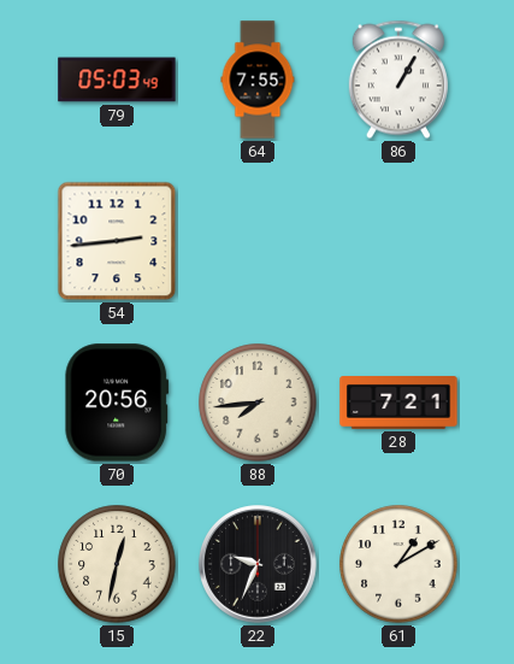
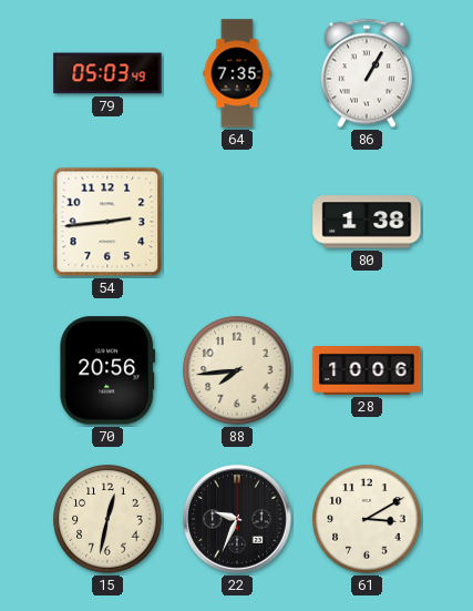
64: 7:55 -> 7:35
80: none -> 1:38
28: 7:21 -> 10:06
61: 1:10 -> 3:10
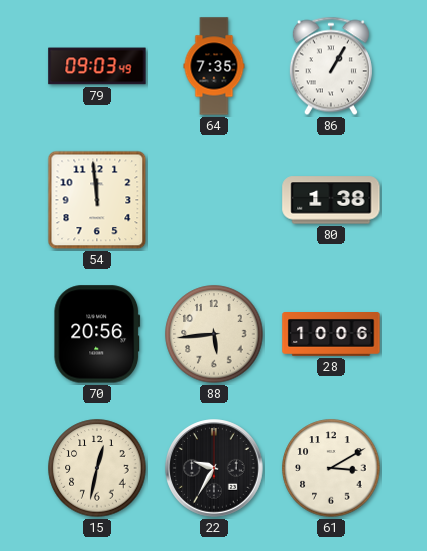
79: 05:03 -> 09:03
54: 2:44 -> 11:59
88: 7:44 -> 5:44
22: 9:34 -> 9:35
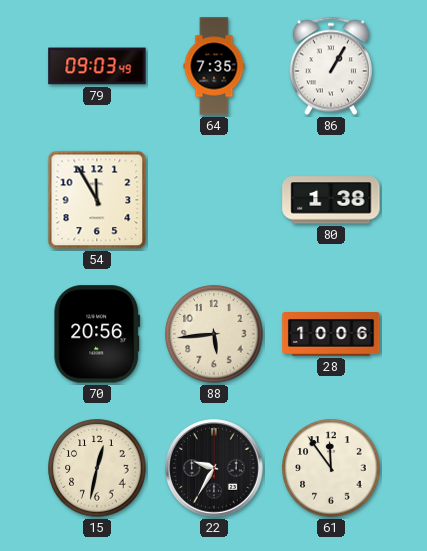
54: 11:59 -> 11:55
61: 3:10 -> 11:54
